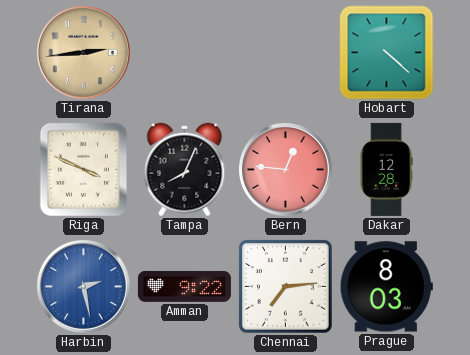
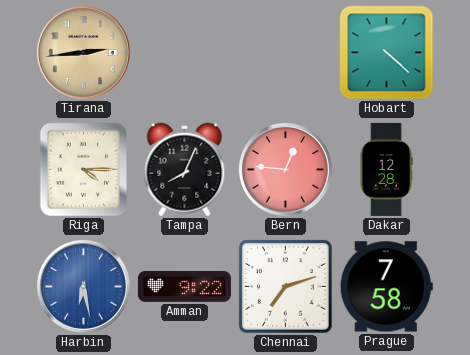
Riga: 3:49 -> 4:15
Harbin: 2:28 -> 6:28
Chennai: 7:14 -> 7:12
Prague: 8:03 -> 7:58
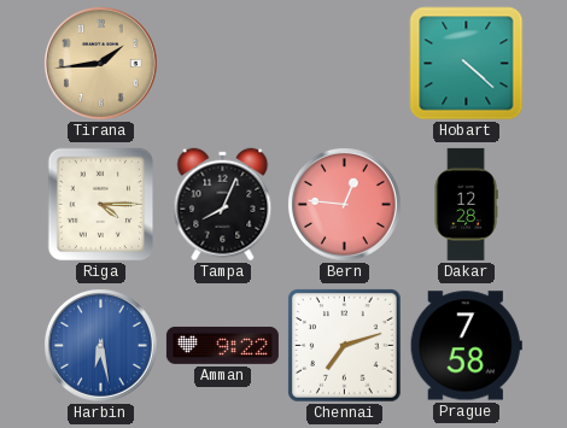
Tirana: 2:44 -> 1:44
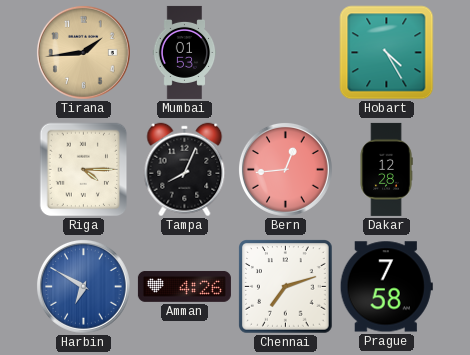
Mumbai: none -> 01:53
Hobart: 4:22 -> 4:25
Bern: 12:46 -> 12:44
Harbin: 6:28 -> 6:50
Amman: 9:22 -> 4:26
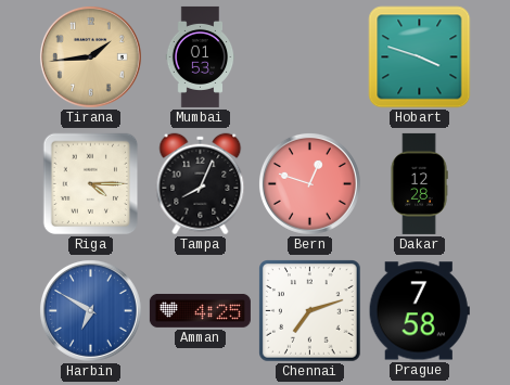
Hobart: 4:25 -> 3:48
Bern: 12:44 -> 12:48
Amman: 4:26 -> 4:25
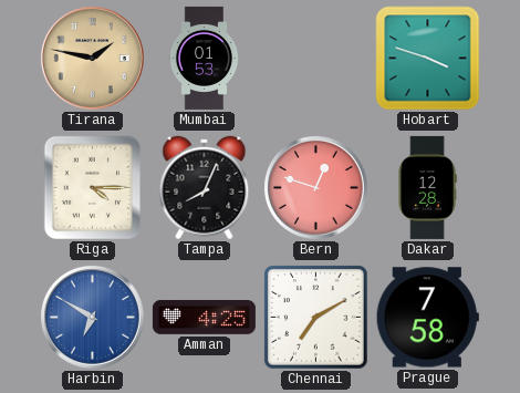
Tirana: 1:44 -> 1:47
Chennai: 7:12 -> 7:10
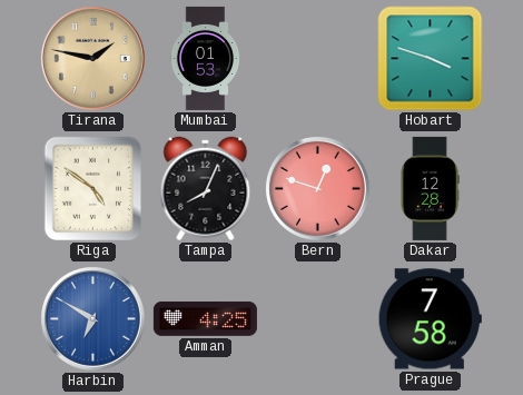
Riga: 4:15 -> 4:51
Chennai: 7:10 -> none
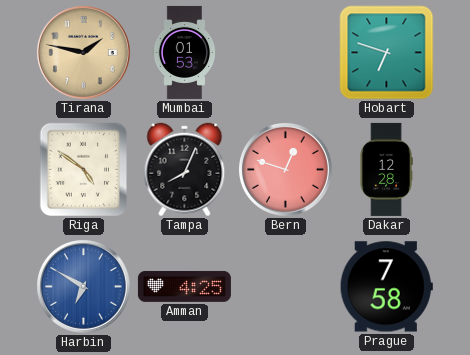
Hobart: 3:48 -> 6:48
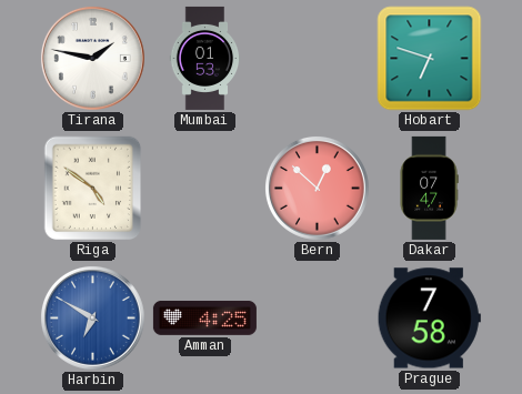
Tirana dial: champagne -> white
Tampa: 8:04 -> none
Bern: 12:48 -> 12:52
Dakar: 12:28 -> 07:47
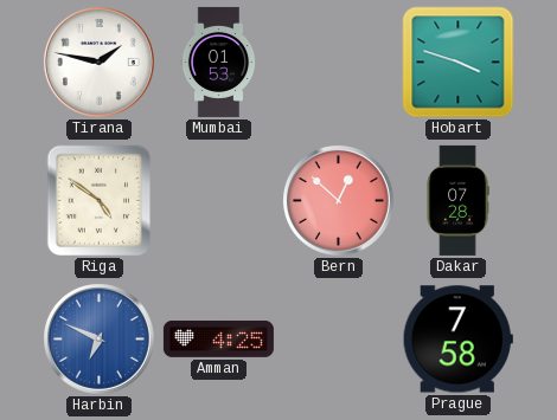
Hobart: 6:48 -> 3:48
Dakar: 07:47 -> 07:28
Harbin: 6:50 -> 6:49
